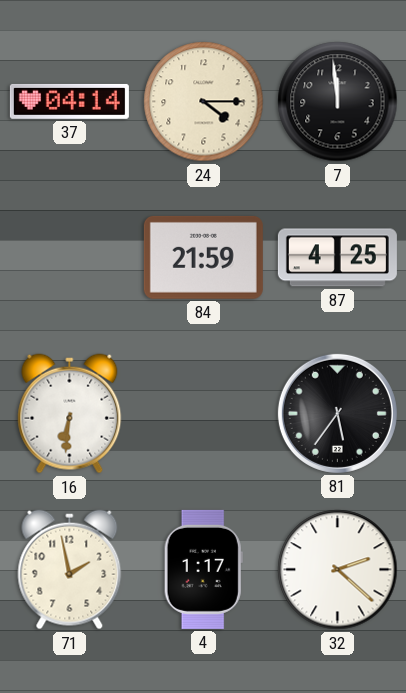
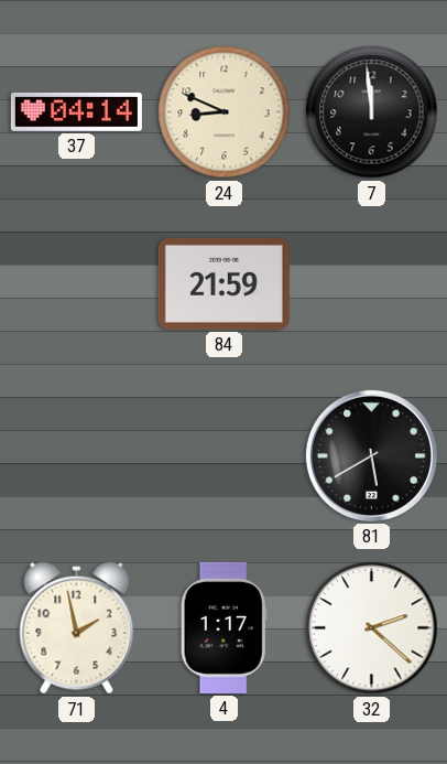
24: 4:15 -> 8:49
87: 4:25 -> none
16: 6:31 -> none
81: 5:36 -> 5:40
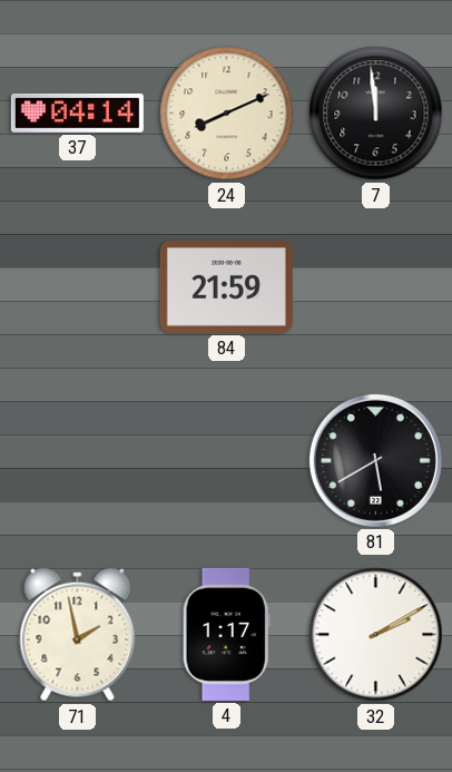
24: 8:49 -> 8:11
32: 2:22 -> 2:10
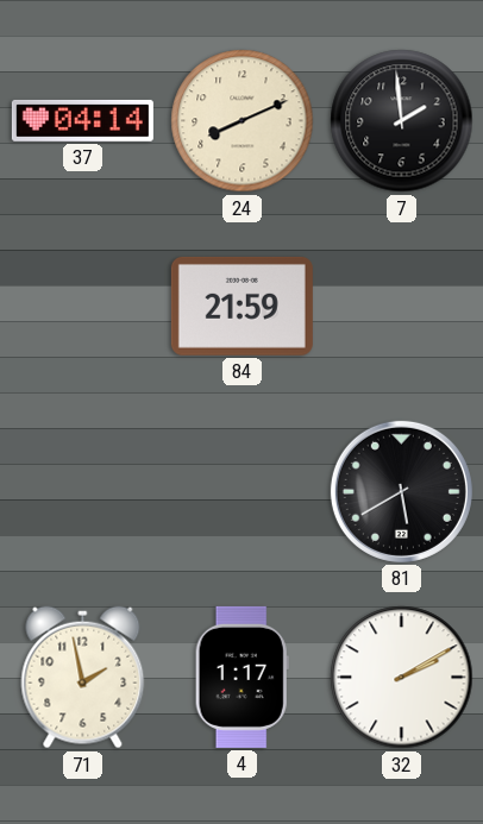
7: 11:59 -> 1:59
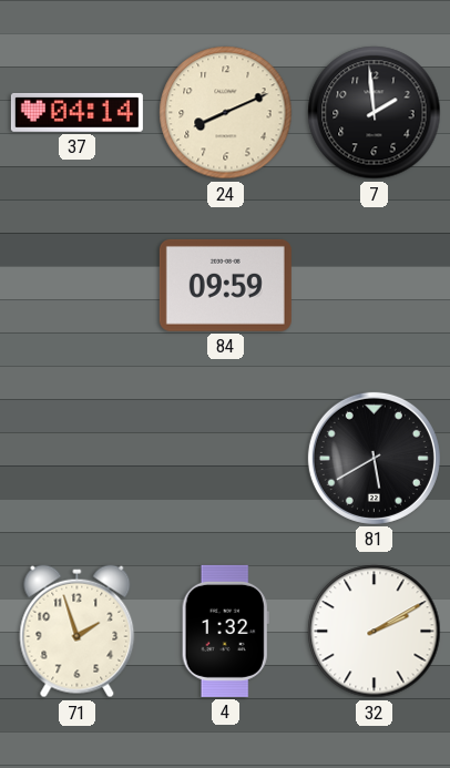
84: 21:59 -> 09:59
71: 1:58 -> 1:57
4: 1:17 -> 1:32
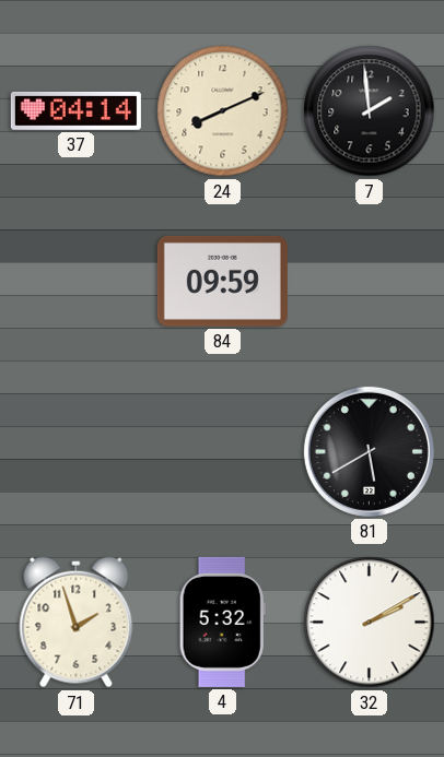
4: 1:32 -> 5:32
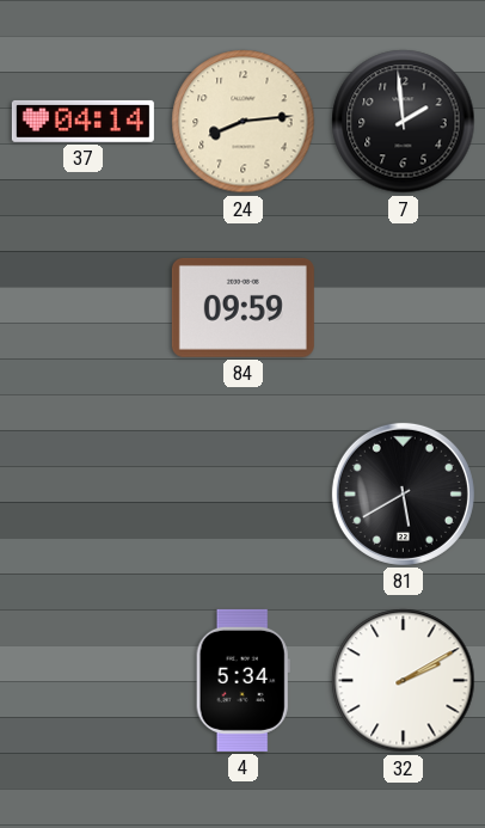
24: 8:11 -> 8:14
71: 1:57 -> none
4: 5:32 -> 5:34
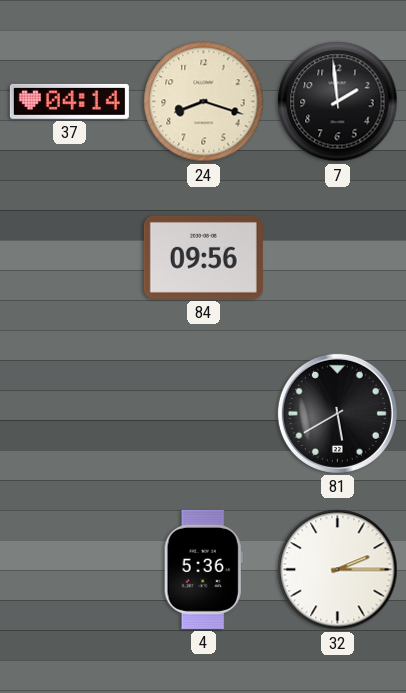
24: 8:14 -> 8:18
84: 09:59 -> 09:56
4: 5:34 -> 5:36
32: 2:10 -> 2:15
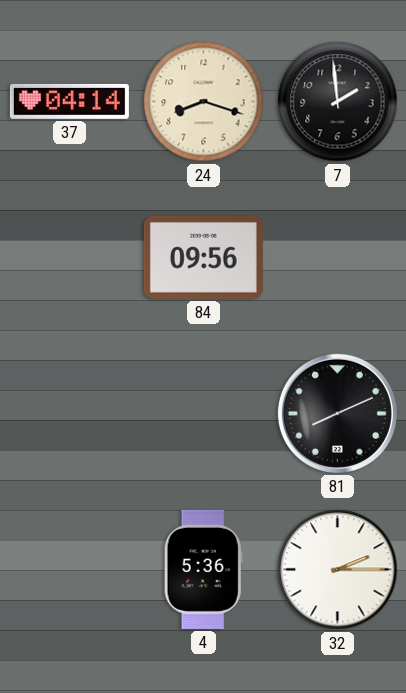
81: 5:40 -> 8:11
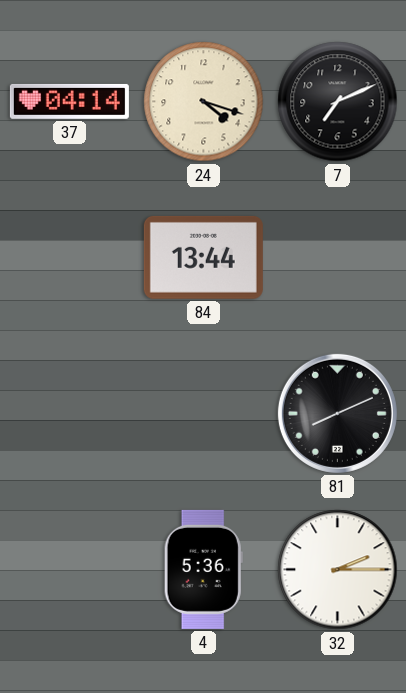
24: 8:18 -> 4:18
7: 1:59 -> 7:11
84: 09:56 -> 13:44
